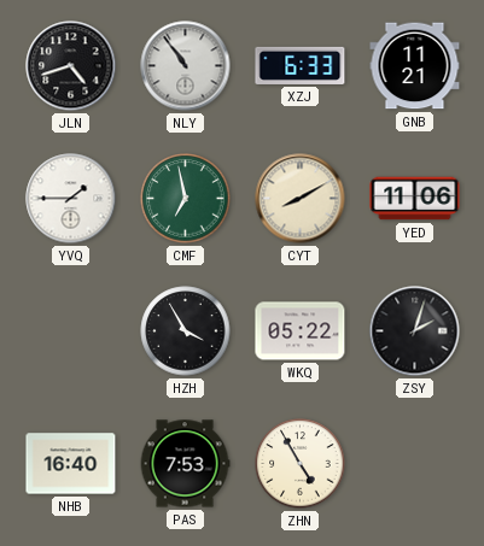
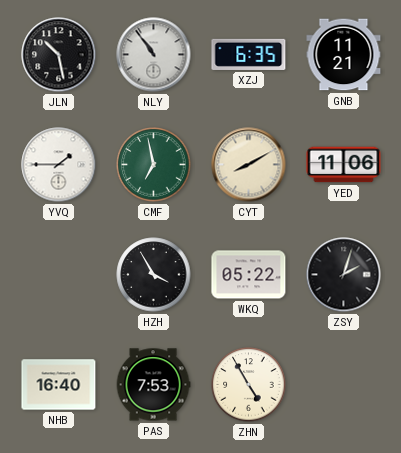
JLN: 4:42 -> 10:28
XZJ: 6:33 -> 6:35
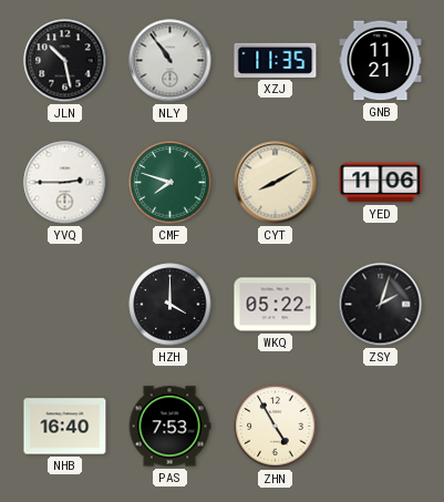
XZJ: 6:35 -> 11:35
YVQ: 1:45 -> 2:45
CMF: 6:58 -> 7:48
HZH: 3:55 -> 4:00
